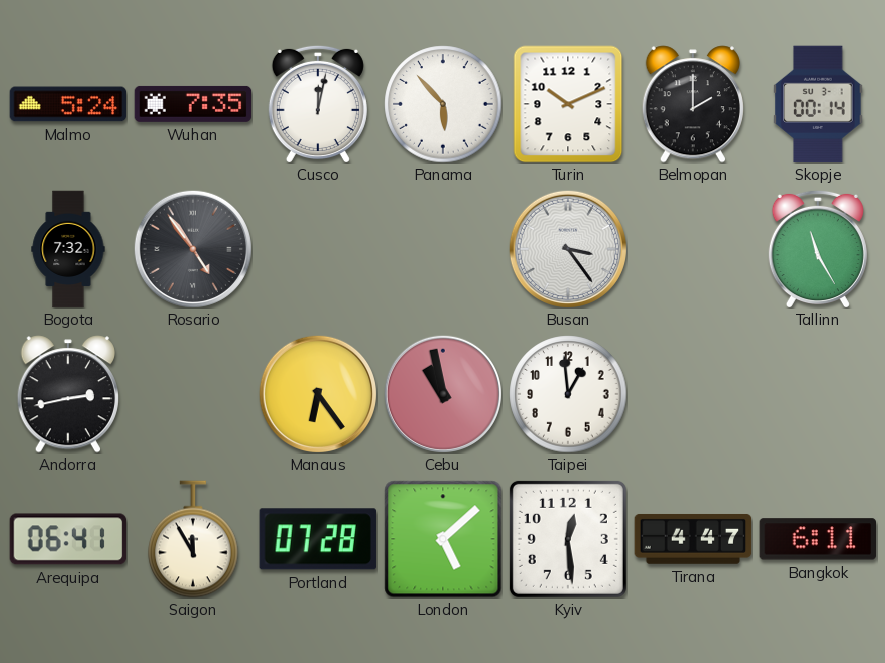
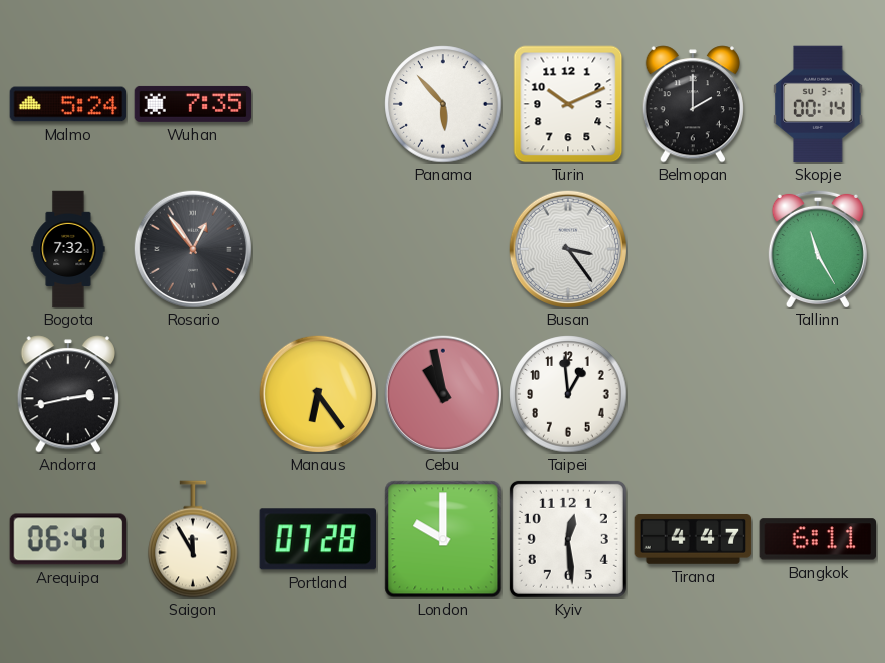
Cusco: 12:02 -> none
Rosario: 4:54 -> 12:54
London: 5:08 -> 10:00
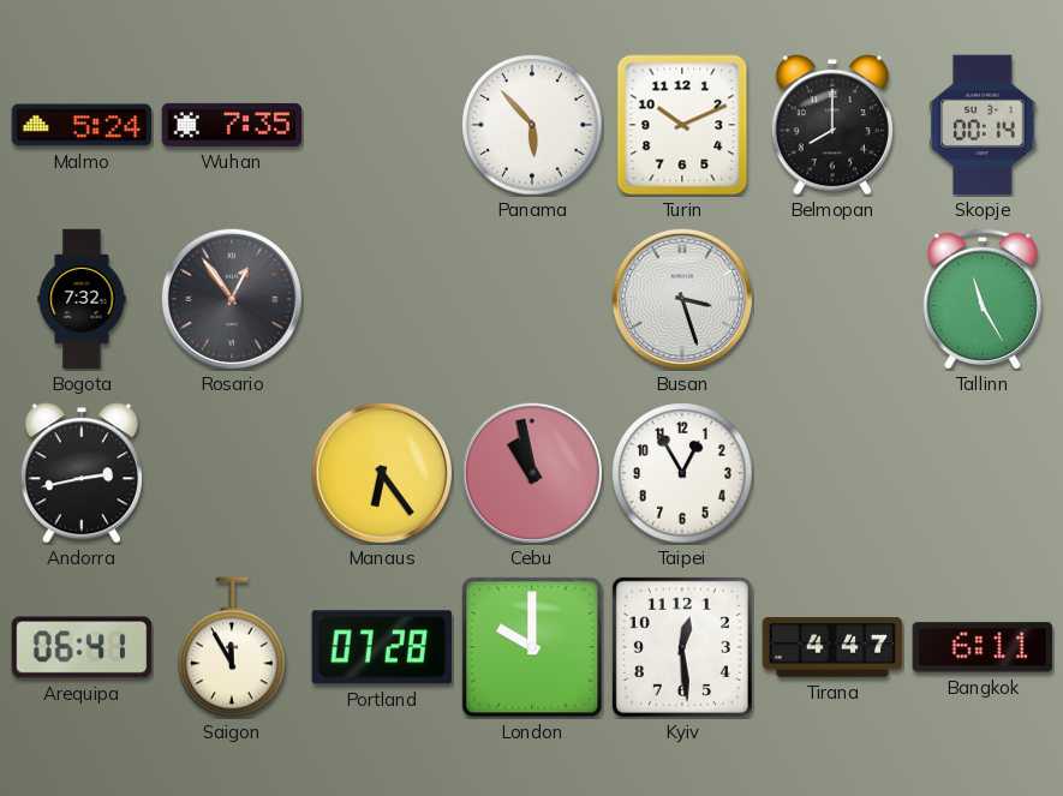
Belmopan: 2:00 -> 8:00
Busan: 3:24 -> 3:27
Taipei: 12:59 -> 12:55
